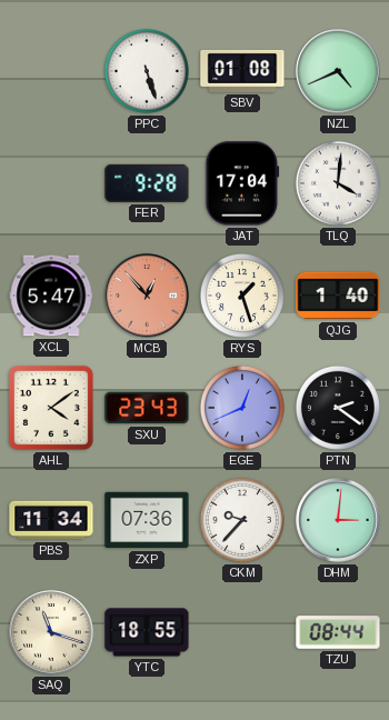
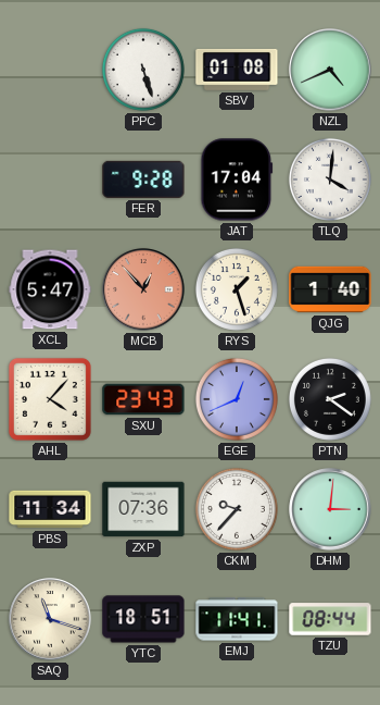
AHL: 4:09 -> 4:07
YTC: 18:55 -> 18:51
EMJ: none -> 11:41
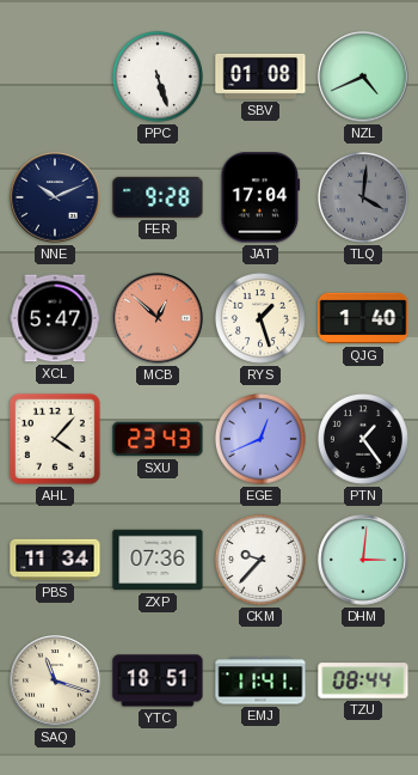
NNE: none -> 10:11
TLQ dial: white -> grey
MCB: 12:53 -> 12:52
PTN: 2:21 -> 1:24
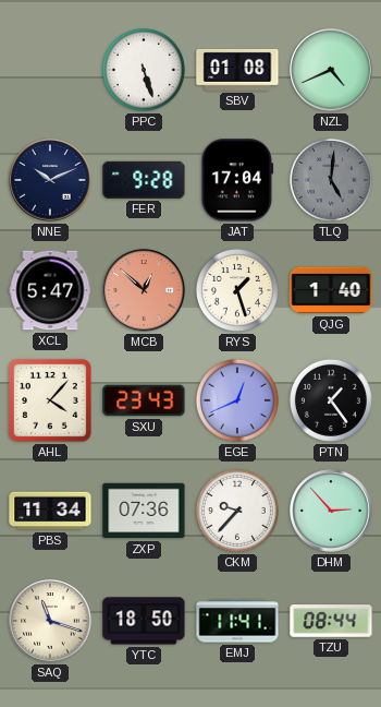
TLQ: 4:01 -> 5:01
DHM: 3:01 -> 2:53
YTC: 18:51 -> 18:50
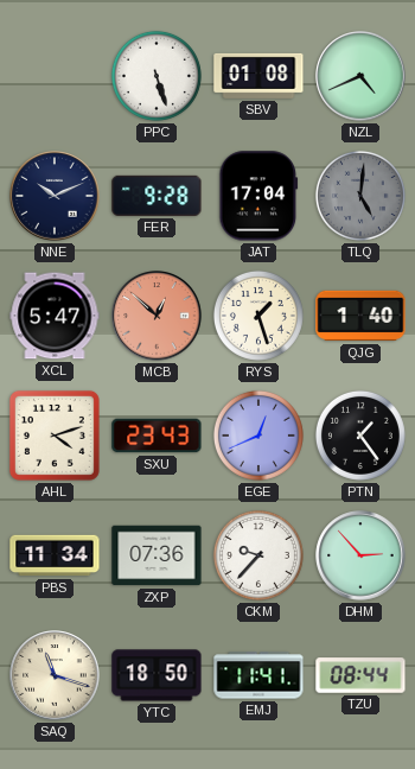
AHL: 4:07 -> 4:12
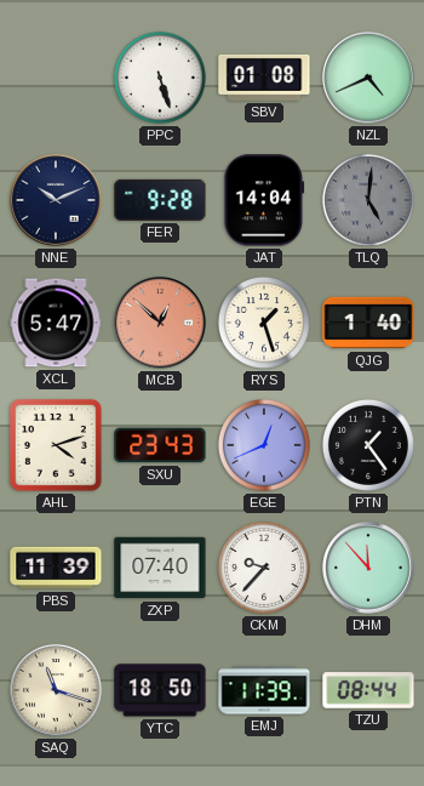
JAT: 17:04 -> 14:04
PBS: 11:34 -> 11:39
ZXP: 07:36 -> 07:40
DHM: 2:53 -> 11:53
EMJ: 11:41 -> 11:39
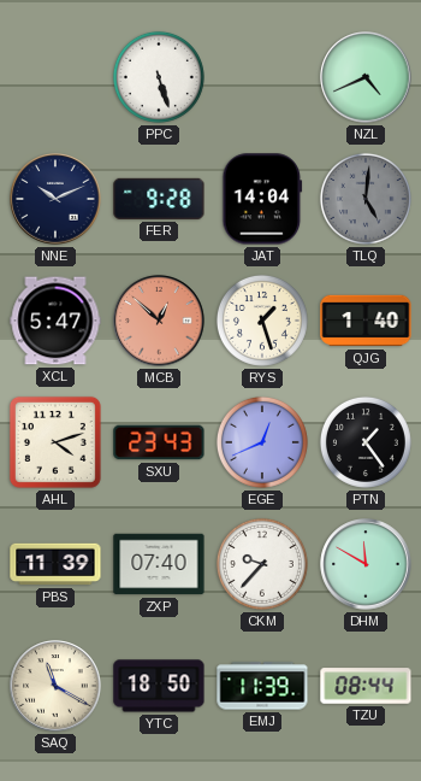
SBV: 01:08 -> none
DHM: 11:53 -> 11:50
SAQ: 11:18 -> 11:20
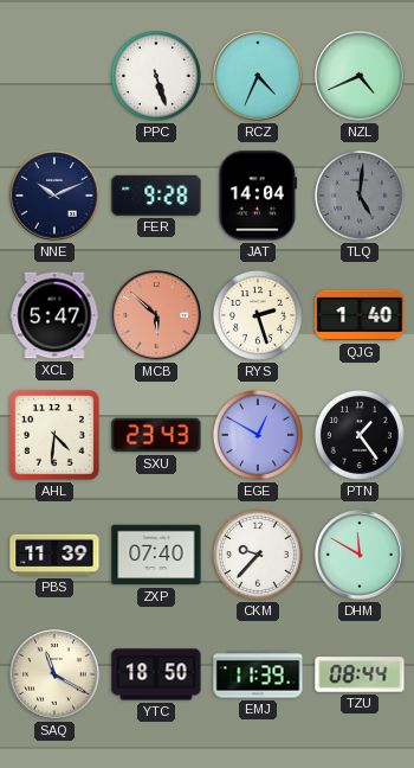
RCZ: none -> 4:34
MCB: 12:52 -> 5:52
RYS: 1:27 -> 2:27
AHL: 4:12 -> 4:31
EGE: 12:41 -> 12:50
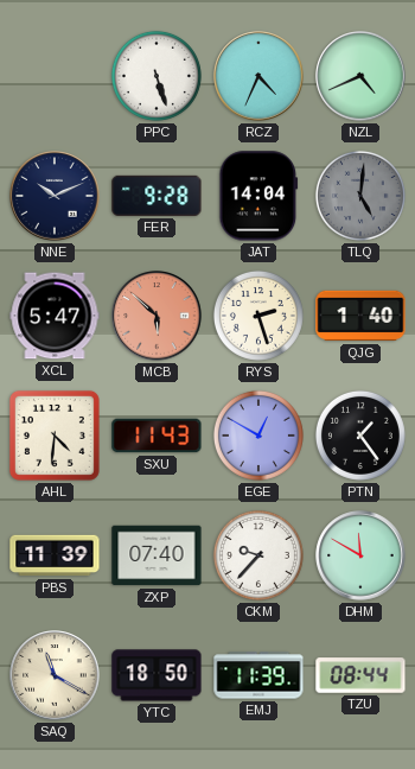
SXU: 23:43 -> 11:43
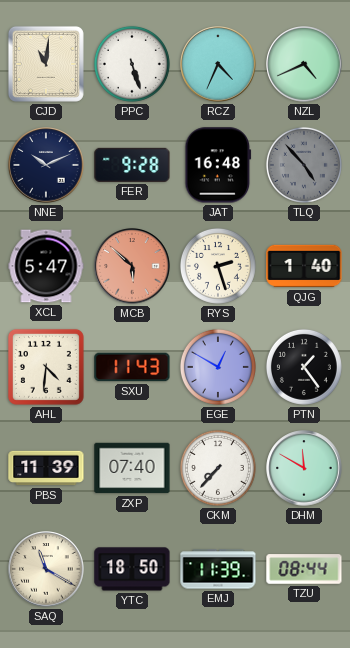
CJD: none -> 11:01
JAT: 14:04 -> 16:48
TLQ: 5:01 -> 4:53
CKM: 9:37 -> 7:37
